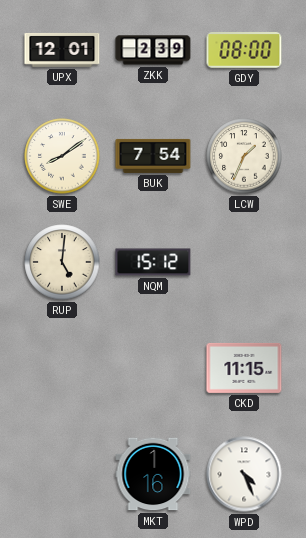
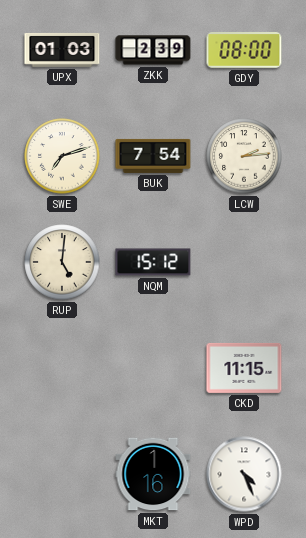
UPX: 12:01 -> 01:03
SWE: 8:09 -> 7:12
LCW: 1:34 -> 2:14
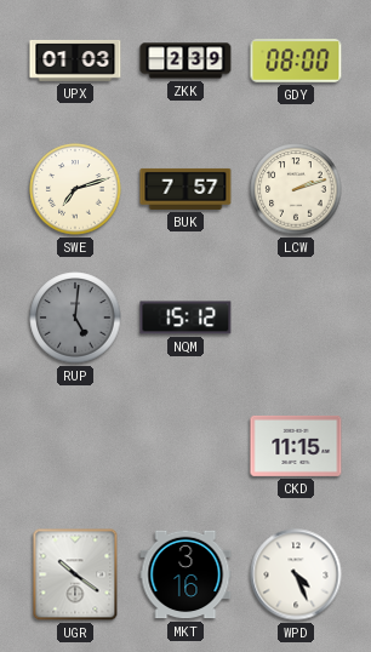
BUK: 7:54 -> 7:57
LCW: 2:14 -> 2:12
RUP dial: cream -> grey
UGR: none -> 10:21
MKT: 1:16 -> 3:16
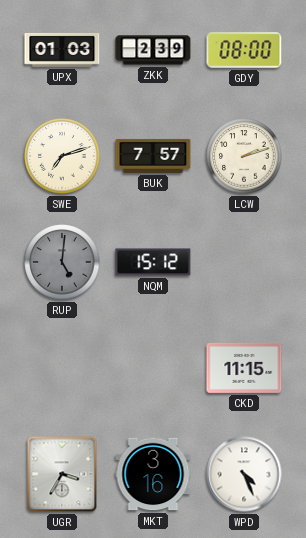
UGR: 10:21 -> 3:35
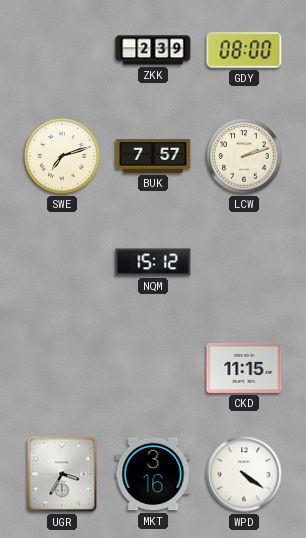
UPX: 01:03 -> none
RUP: 5:01 -> none
WPD: 4:26 -> 4:21
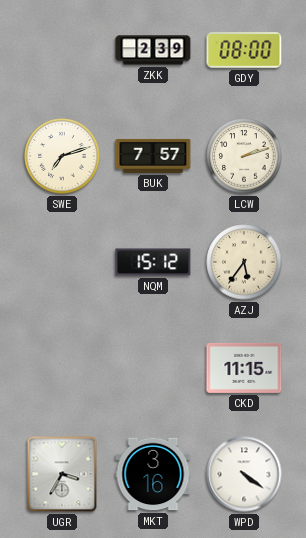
AZJ: none -> 5:36
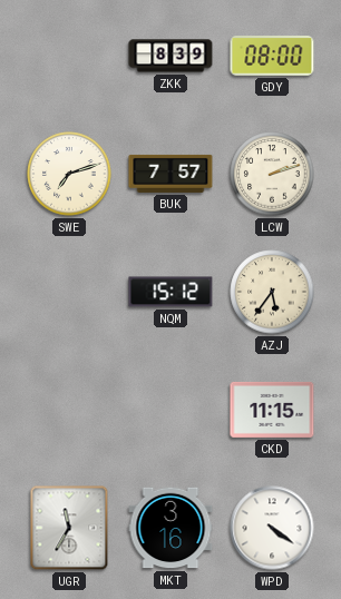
ZKK: 2:39 -> 8:39
UGR: 3:35 -> 11:35
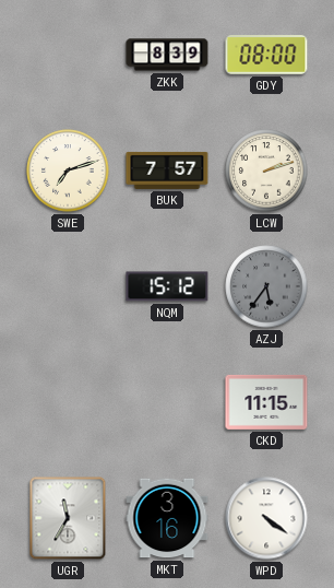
AZJ dial: cream -> grey
